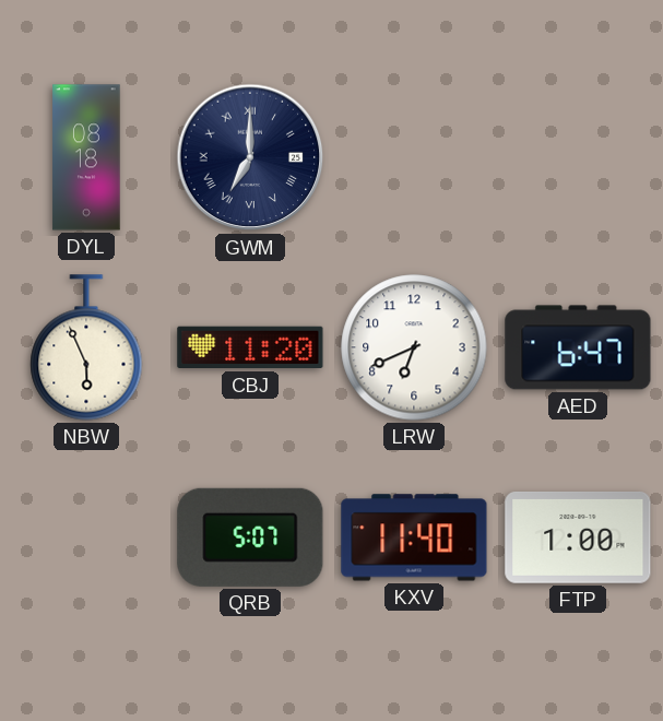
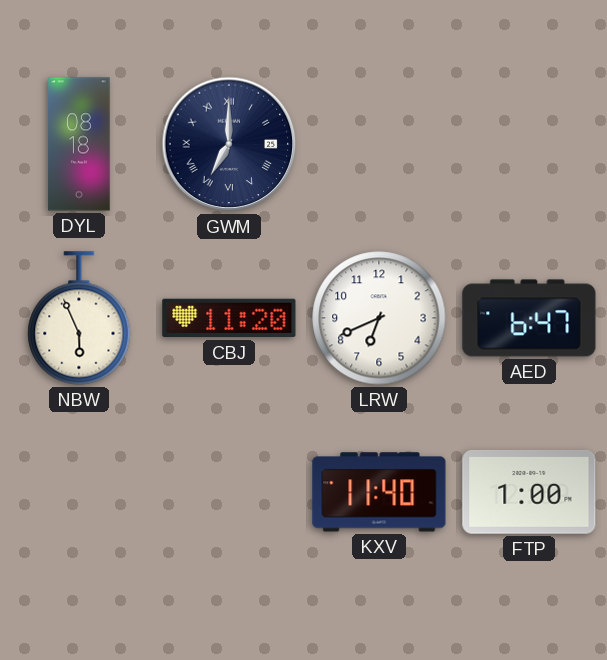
QRB: 5:07 -> none
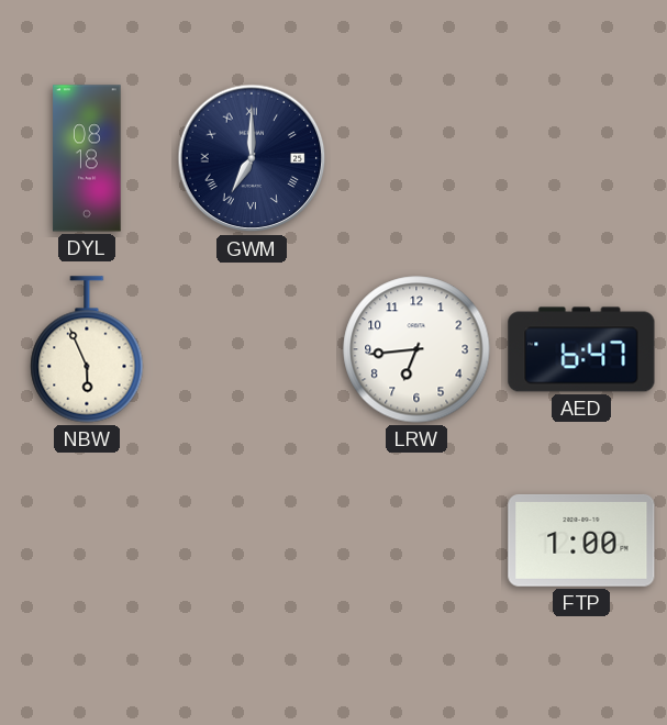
CBJ: 11:20 -> none
LRW: 6:41 -> 6:44
KXV: 11:40 -> none
